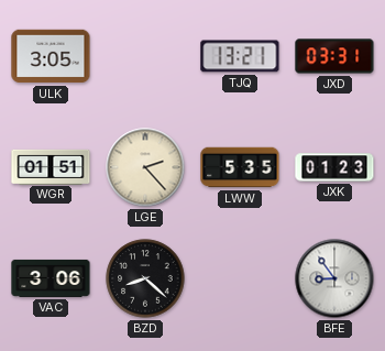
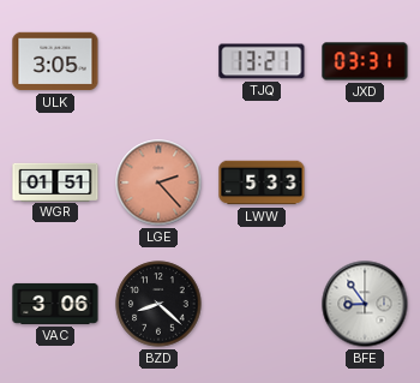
LGE dial: cream -> salmon
LWW: 5:35 -> 5:33
JXK: 01:23 -> none
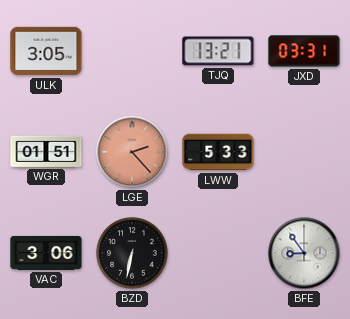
BZD: 8:22 -> 6:32
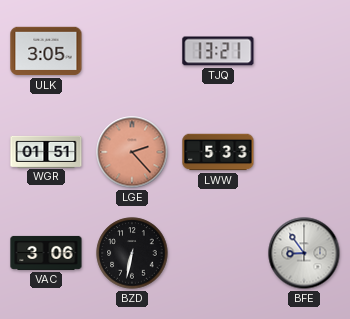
JXD: 03:31 -> none
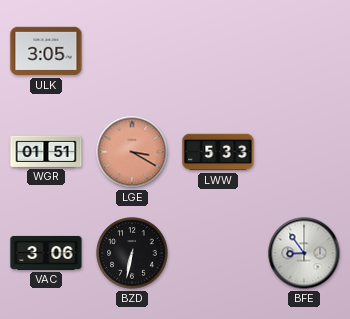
TJQ: 13:21 -> none
LGE: 2:23 -> 3:20
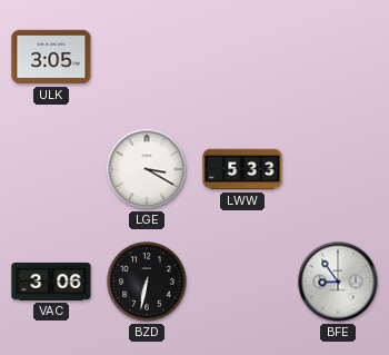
WGR: 01:51 -> none
LGE dial: salmon -> white
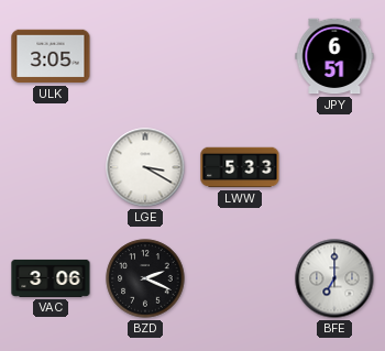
JPY: none -> 6:51
BZD: 6:32 -> 2:19
BFE: 8:54 -> 7:00
